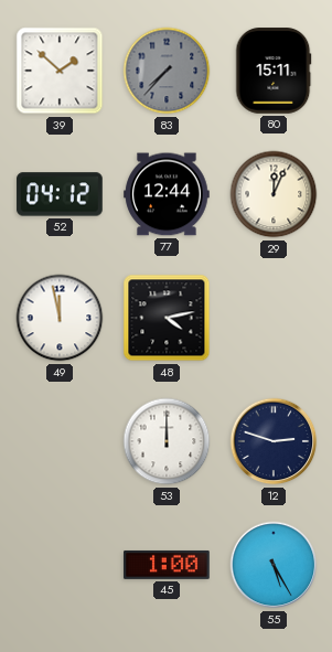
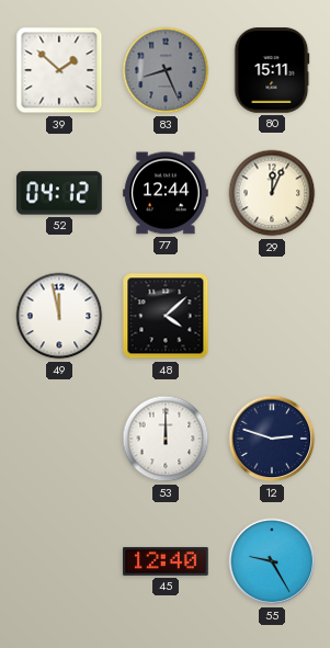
83: 7:37 -> 8:26
48: 4:13 -> 4:08
45: 1:00 -> 12:40
55: 5:25 -> 9:25
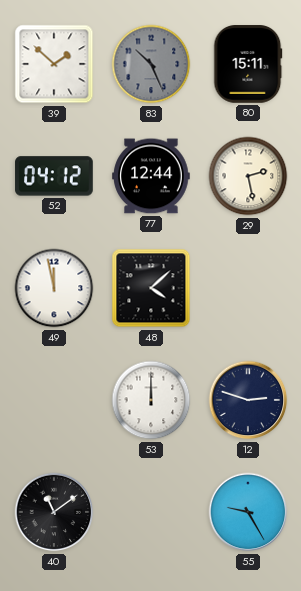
83: 8:26 -> 10:26
29: 12:04 -> 2:28
40: none -> 11:09
45: 12:40 -> none
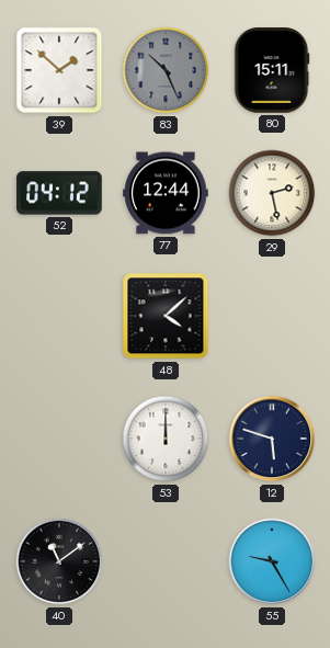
49: 11:58 -> none
12: 2:48 -> 5:48
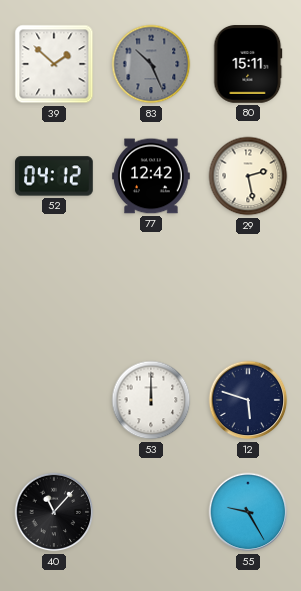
77: 12:44 -> 12:42
48: 4:08 -> none
40: 11:09 -> 11:07
